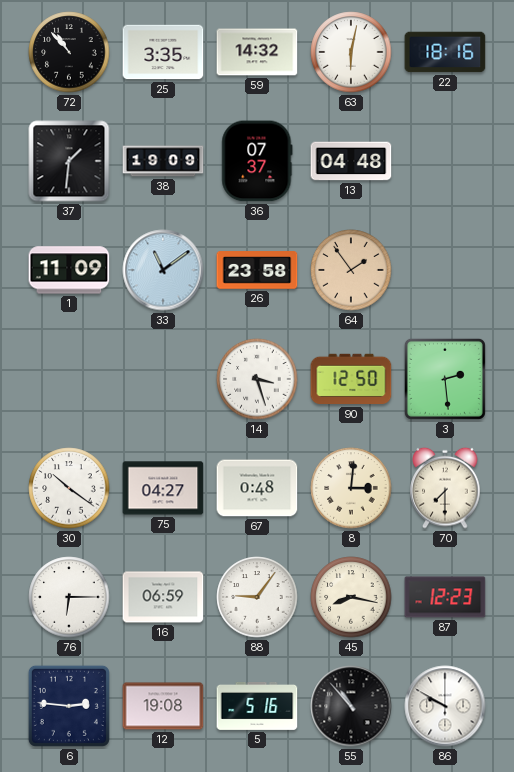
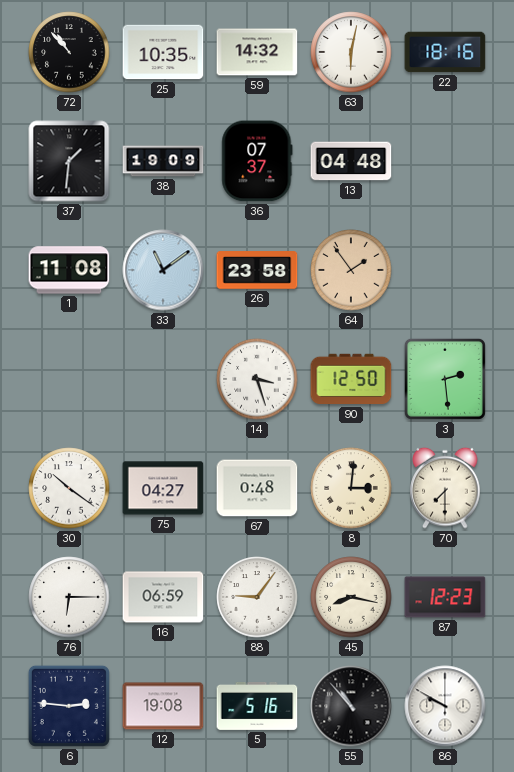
25: 3:35 -> 10:35
1: 11:09 -> 11:08
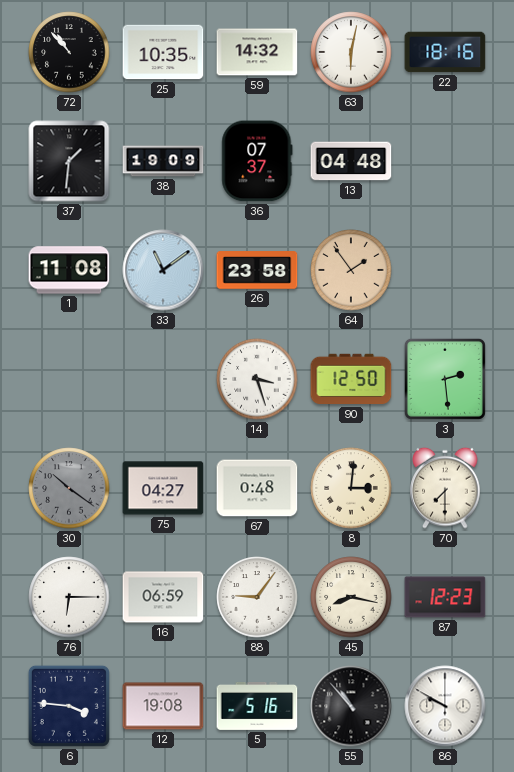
30 dial: white -> grey
6: 2:46 -> 3:46
